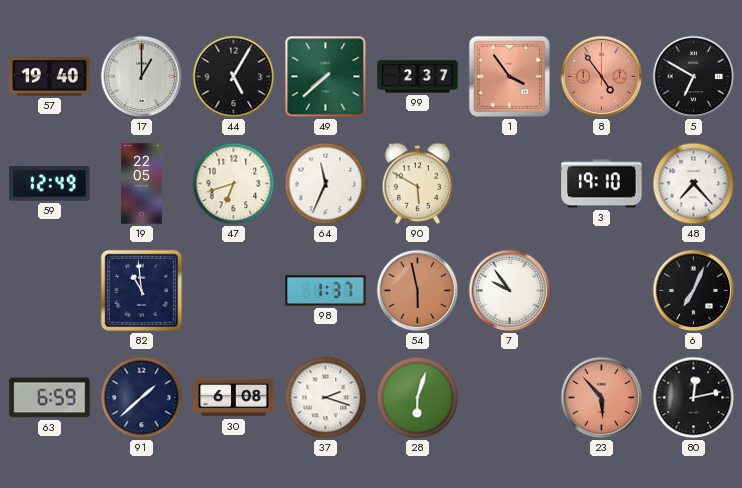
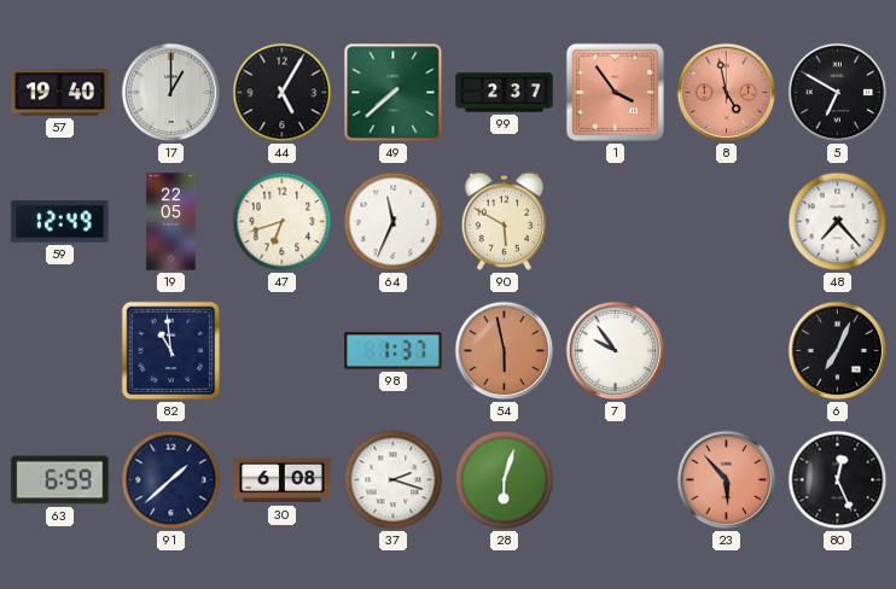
8: 4:54 -> 4:58
3: 19:10 -> none
80: 12:13 -> 12:26
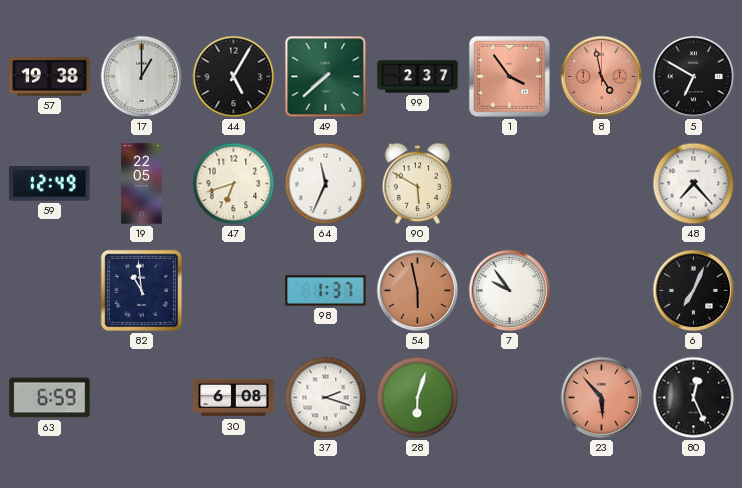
57: 19:40 -> 19:38
91: 1:38 -> none
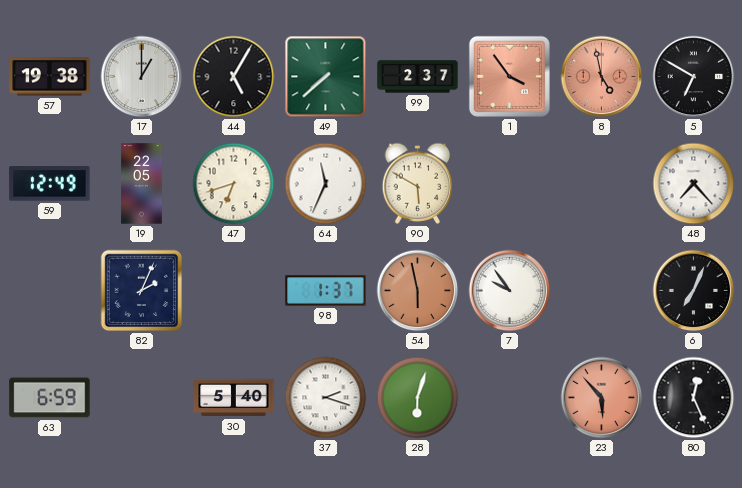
82: 10:59 -> 2:04
30: 6:08 -> 5:40
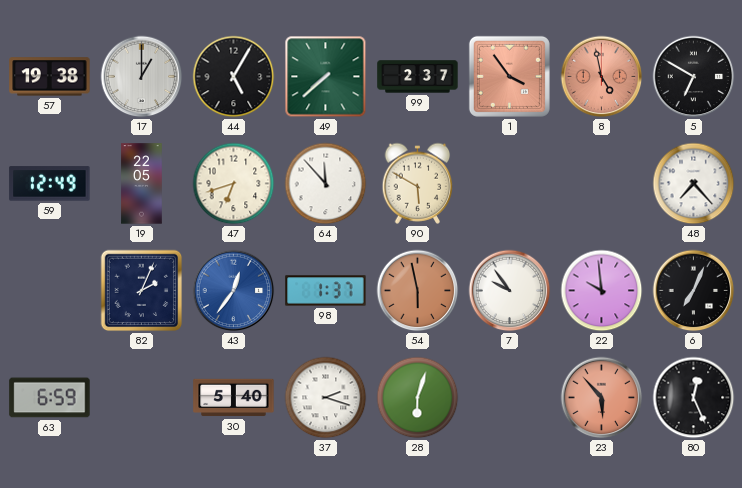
64: 11:34 -> 11:53
43: none -> 12:36
22: none -> 9:59
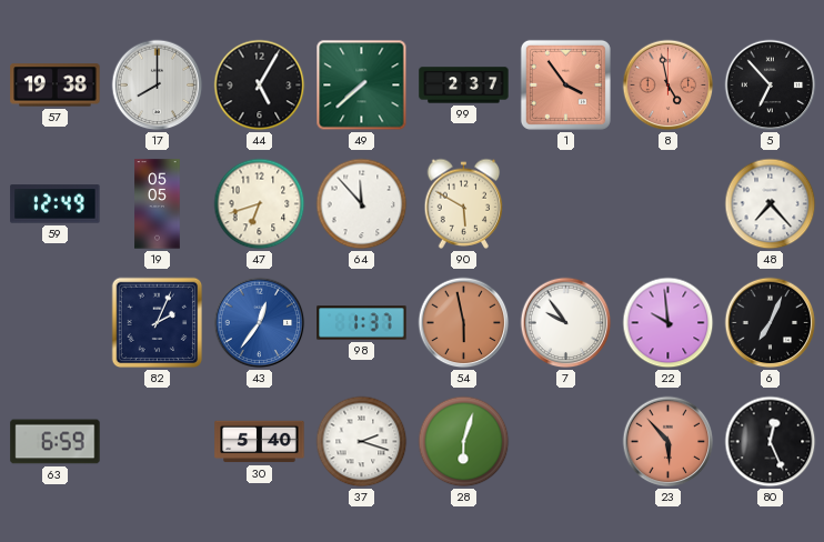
17: 1:00 -> 8:00
5: 6:50 -> 6:53
19: 22:05 -> 05:05
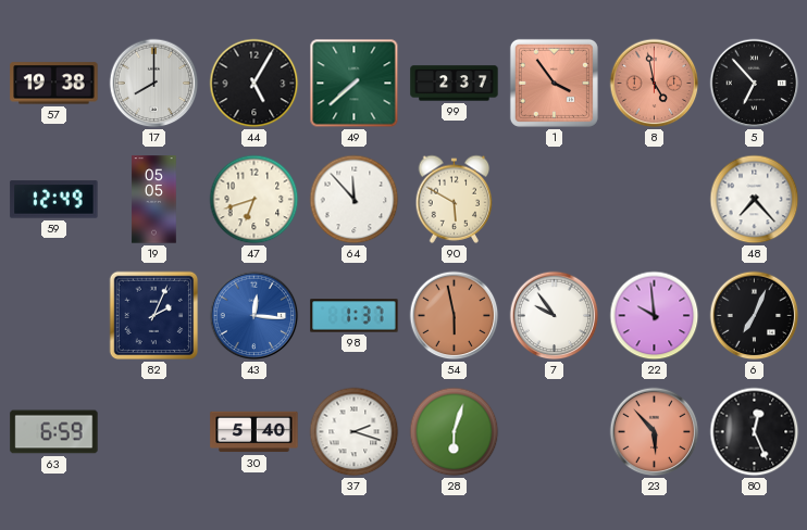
43: 12:36 -> 12:16
